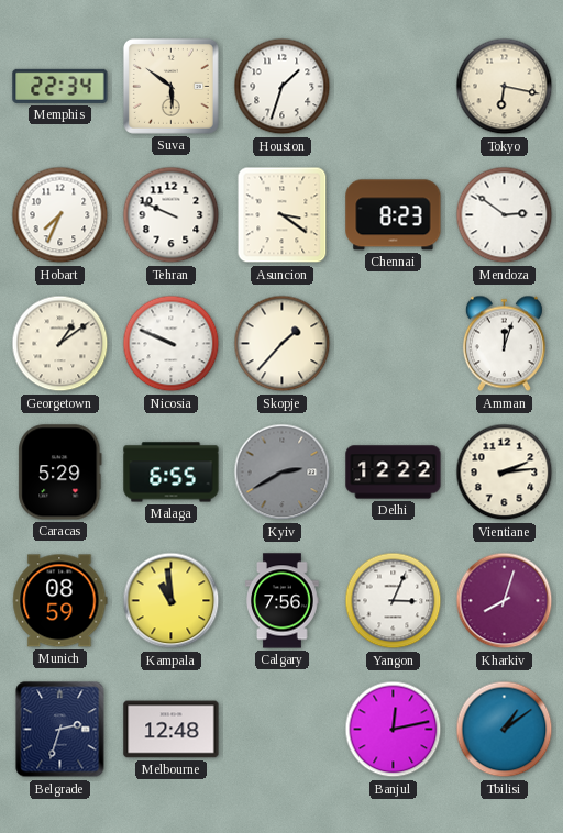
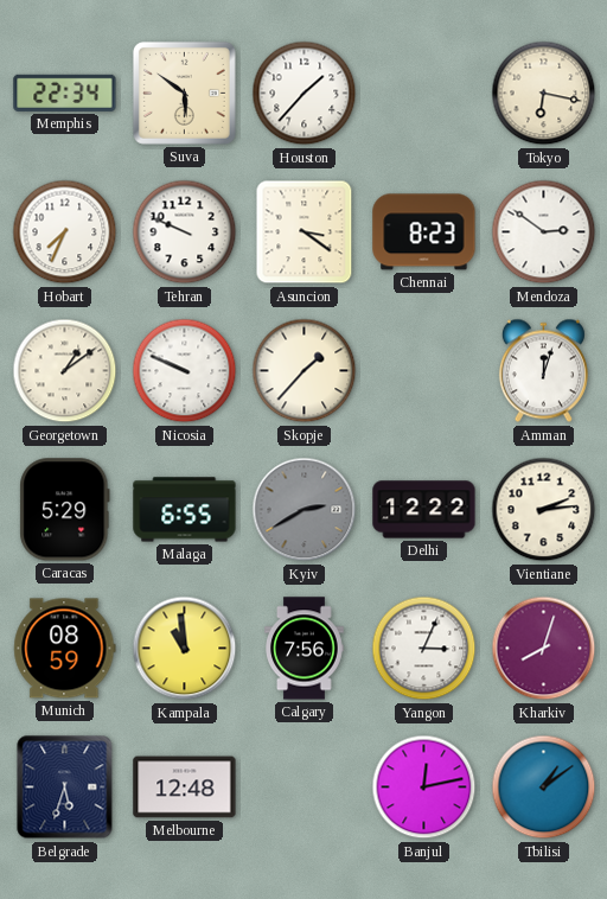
Houston: 1:33 -> 1:37
Belgrade: 2:33 -> 5:33
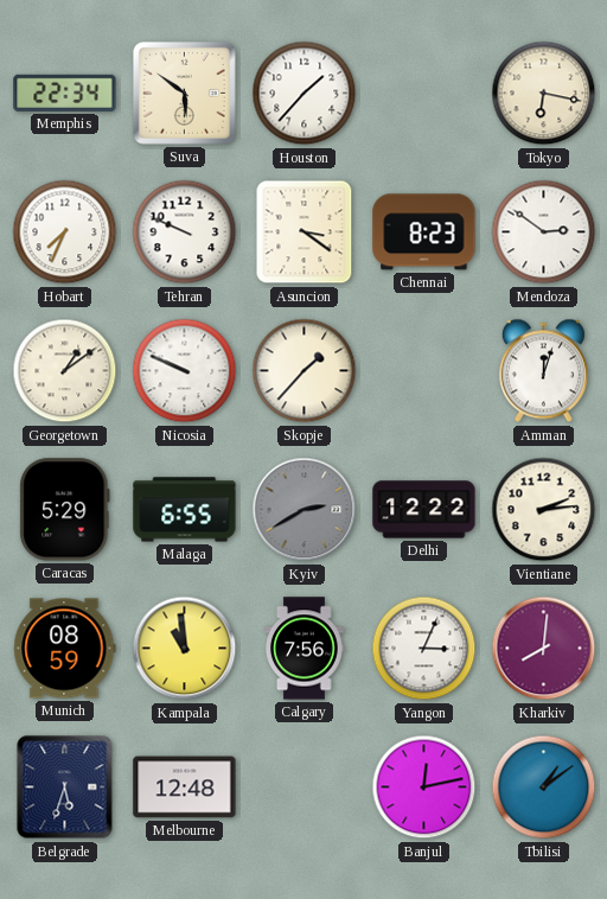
Kharkiv: 8:03 -> 8:01
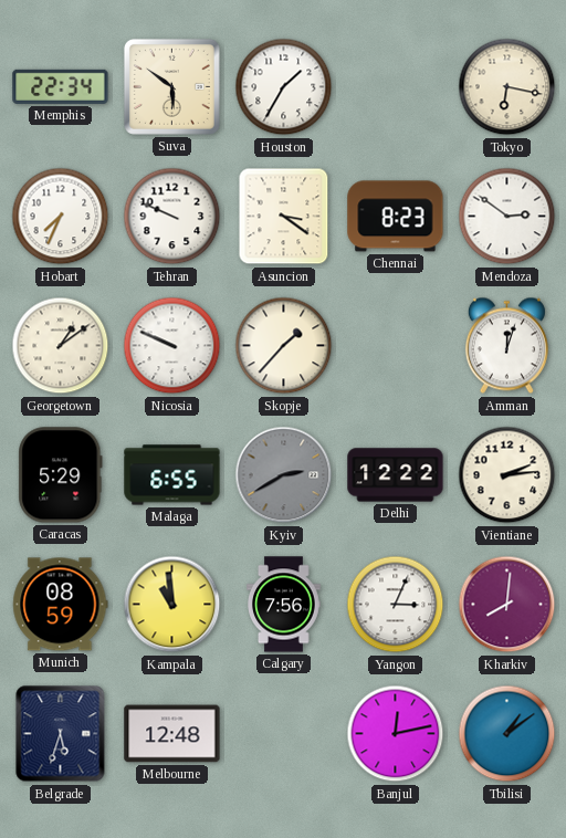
Houston: 1:37 -> 1:35
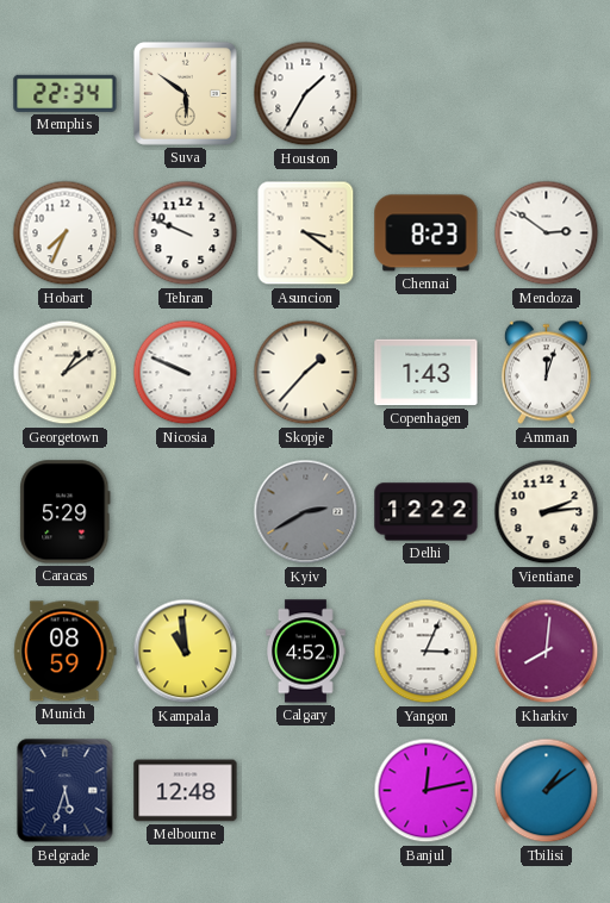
Tokyo: 6:17 -> none
Copenhagen: none -> 1:43
Malaga: 6:55 -> none
Calgary: 7:56 -> 4:52
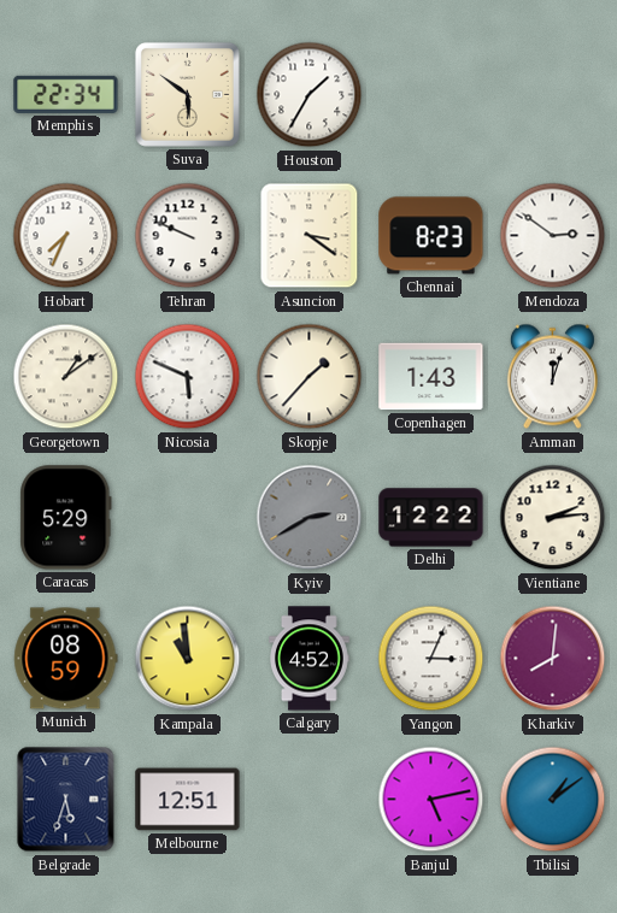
Nicosia: 9:49 -> 5:49
Melbourne: 12:48 -> 12:51
Banjul: 12:13 -> 5:13
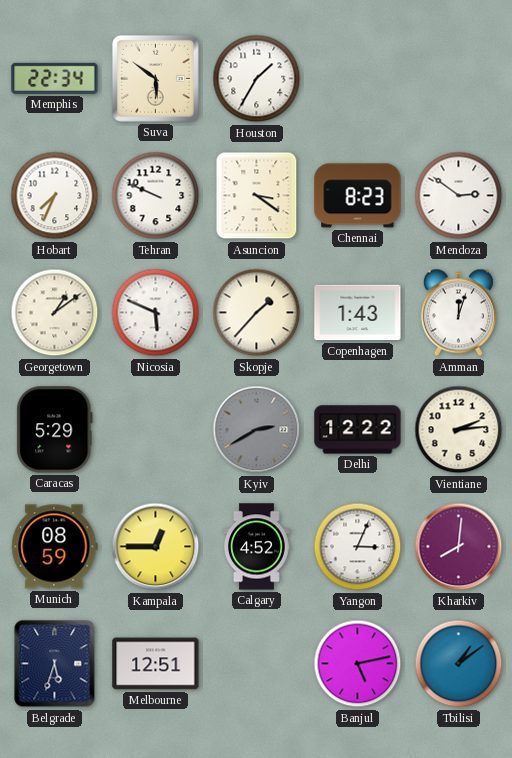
Kampala: 10:59 -> 12:45
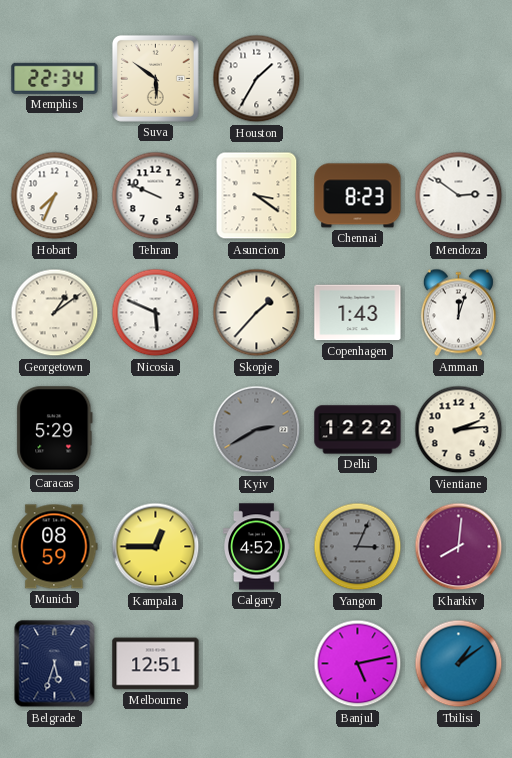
Yangon dial: white -> grey
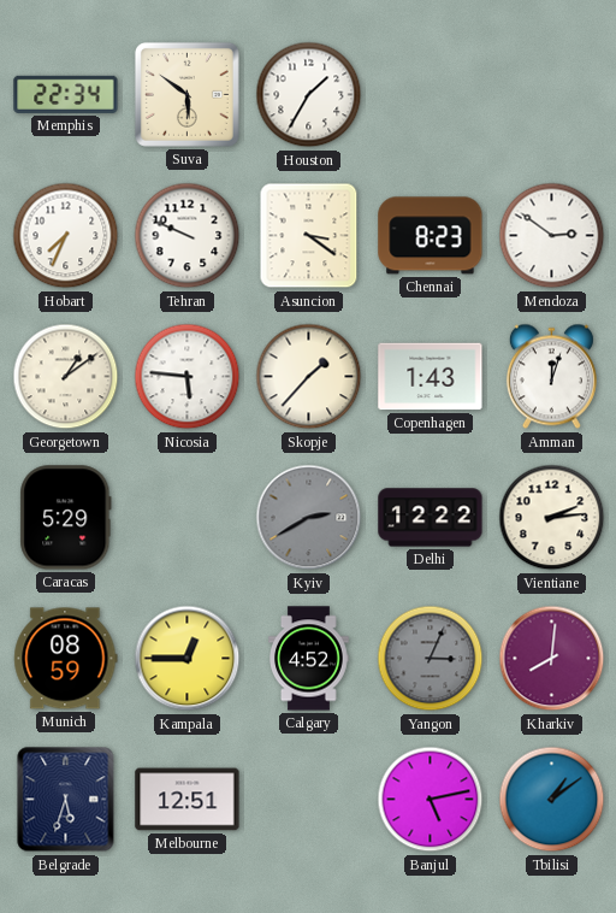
Nicosia: 5:49 -> 5:46
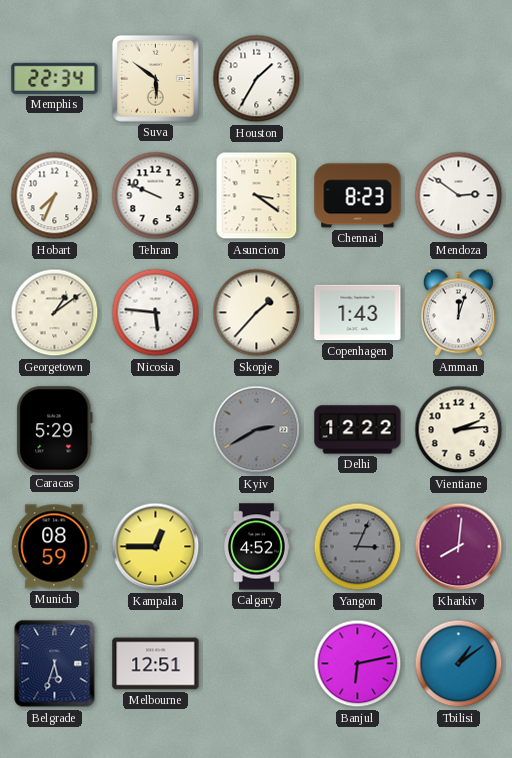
Banjul: 5:13 -> 6:13
